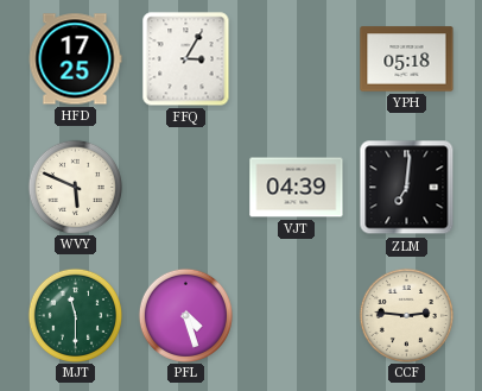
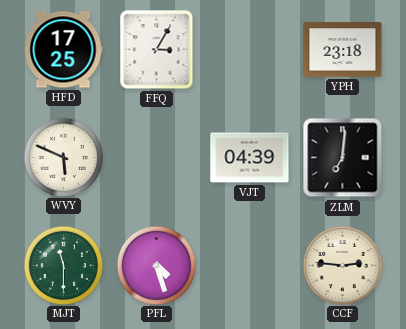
YPH: 05:18 -> 23:18
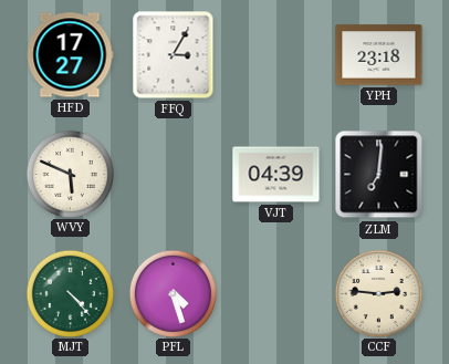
HFD: 17:25 -> 17:27
MJT: 11:30 -> 4:23
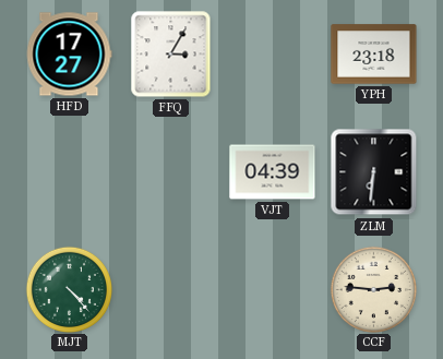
WVY: 5:49 -> none
ZLM: 7:01 -> 6:31
PFL: 4:27 -> none
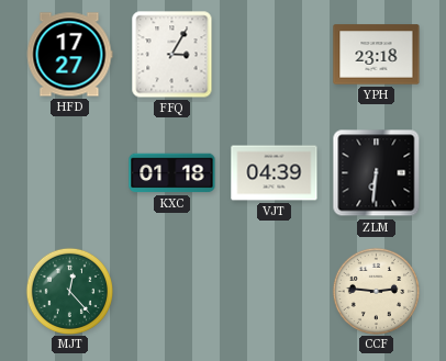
KXC: none -> 01:18
MJT: 4:23 -> 12:23
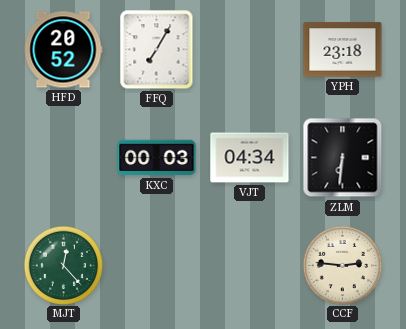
HFD: 17:27 -> 20:52
FFQ: 3:05 -> 7:05
KXC: 01:18 -> 00:03
VJT: 04:39 -> 04:34
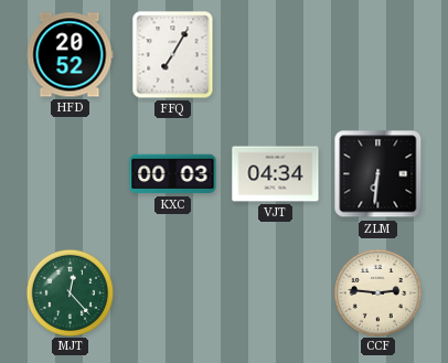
YPH: 23:18 -> none
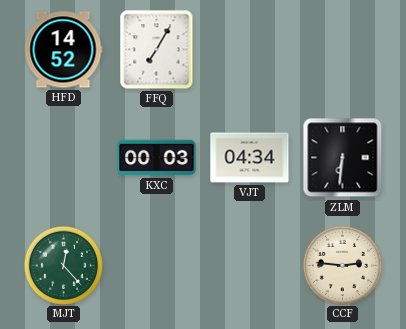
HFD: 20:52 -> 14:52
